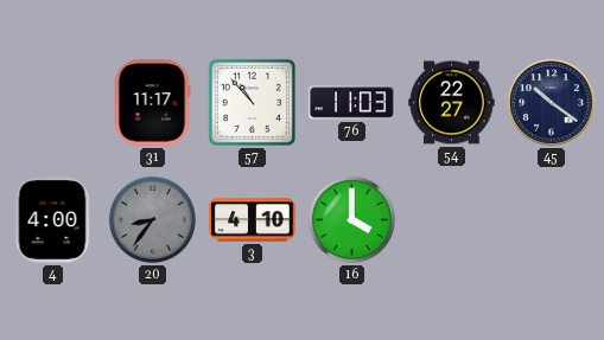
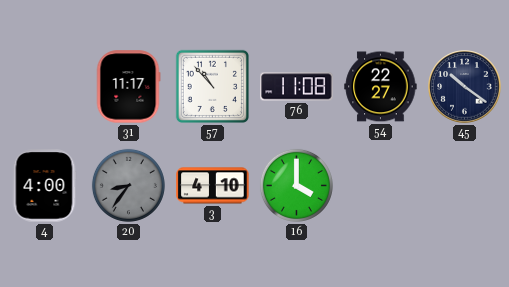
76: 11:03 -> 11:08
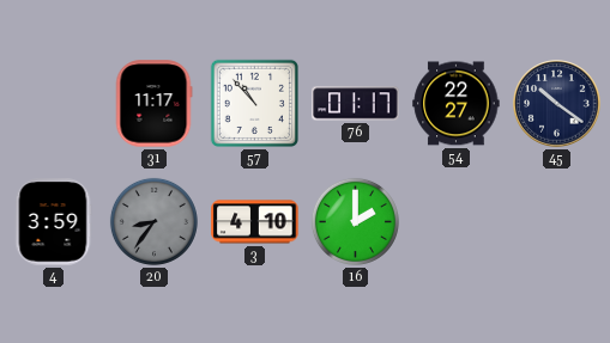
76: 11:08 -> 01:17
4: 4:00 -> 3:59
16: 4:00 -> 2:00
